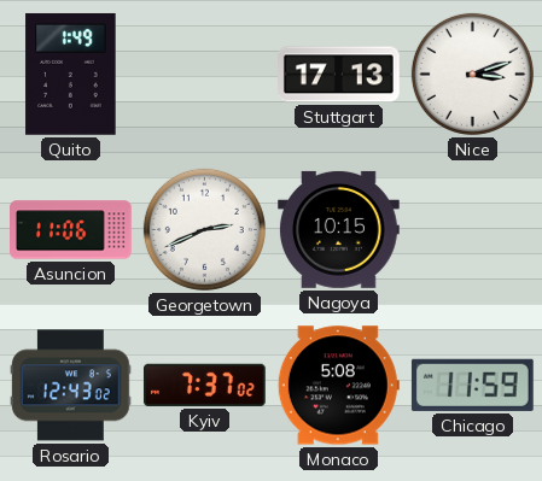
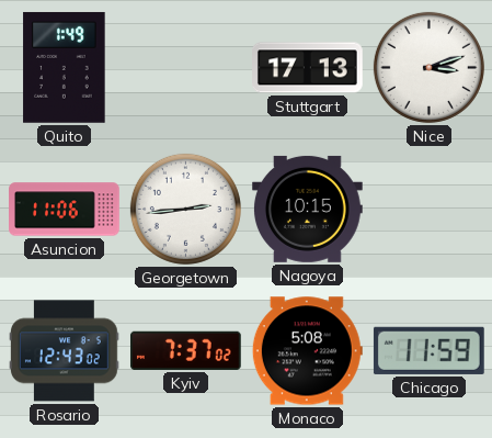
Georgetown: 2:41 -> 2:44
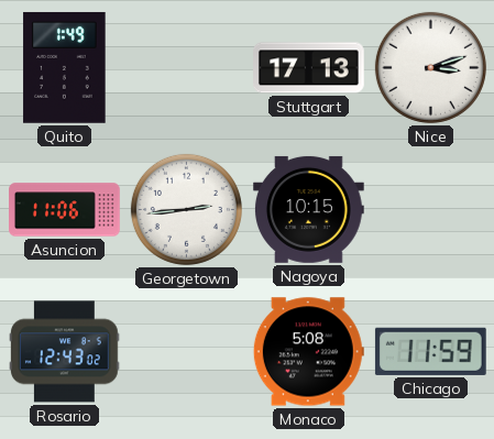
Kyiv: 7:37 -> none
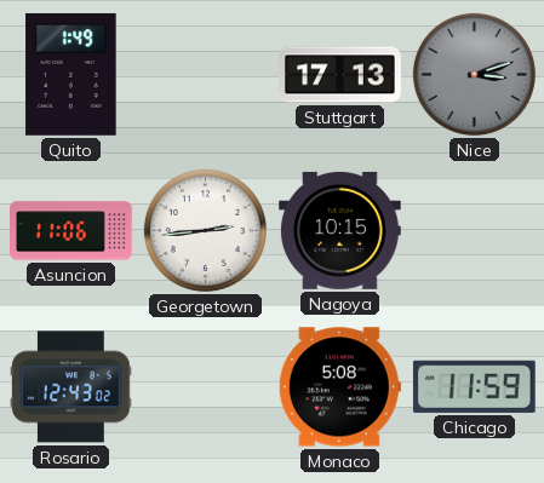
Nice dial: white -> grey
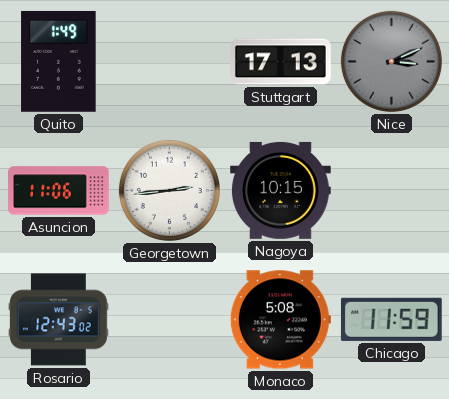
Nice: 3:12 -> 3:11
